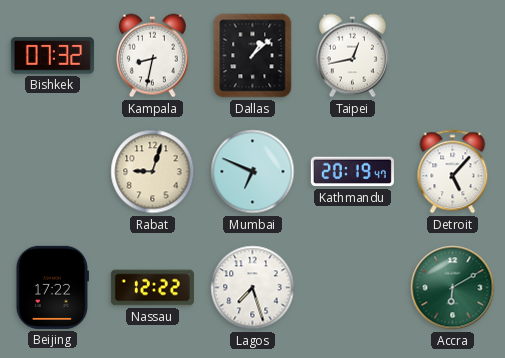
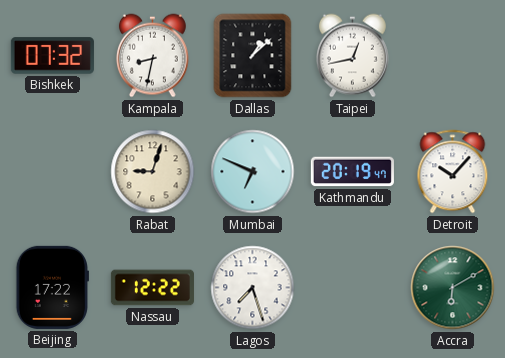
Detroit: 5:07 -> 10:07
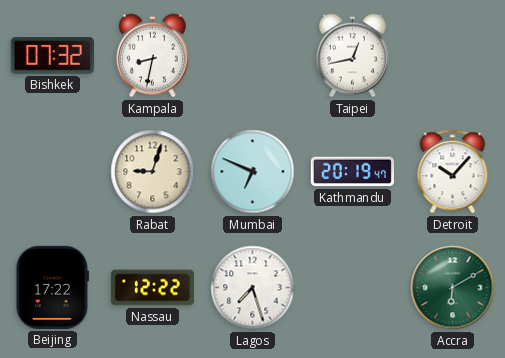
Dallas: 1:08 -> none
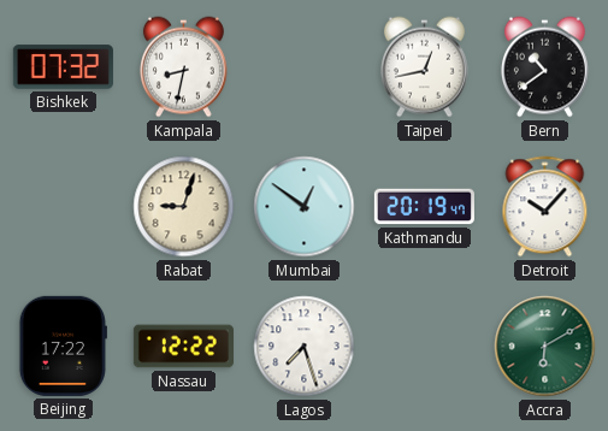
Bern: none -> 10:39
Mumbai: 6:49 -> 12:51
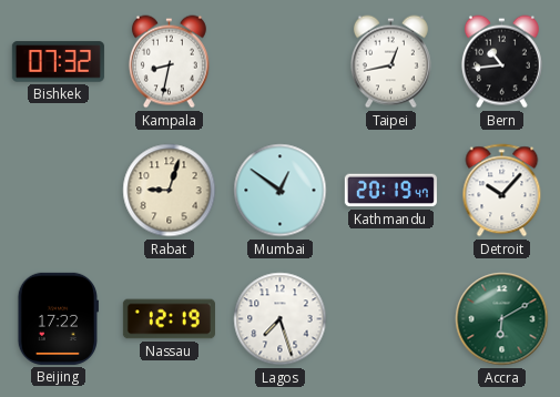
Bern: 10:39 -> 10:44
Nassau: 12:22 -> 12:19
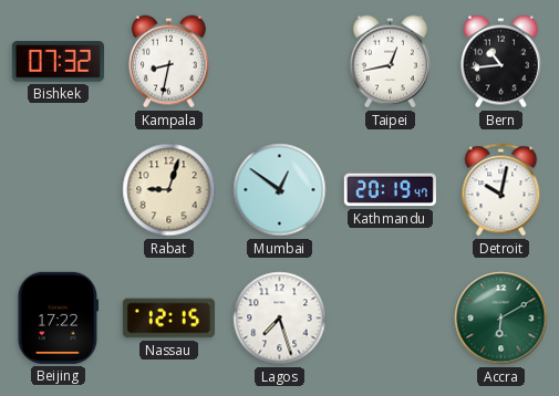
Detroit: 10:07 -> 10:02
Nassau: 12:19 -> 12:15
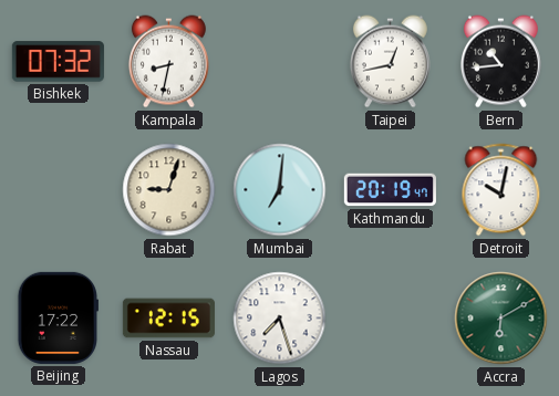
Mumbai: 12:51 -> 7:01
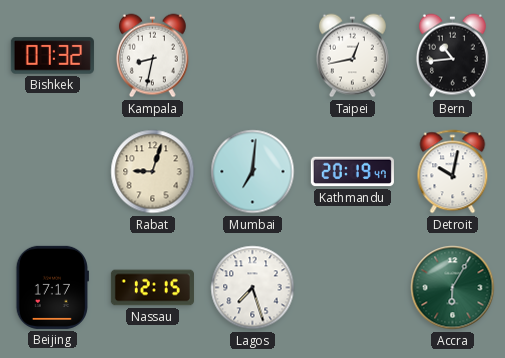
Beijing: 17:22 -> 17:17
Accra: 6:10 -> 6:05
